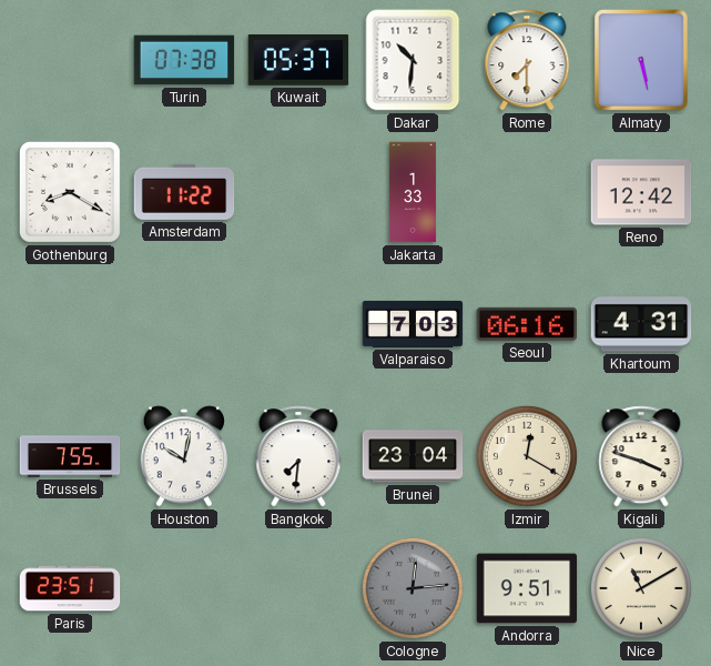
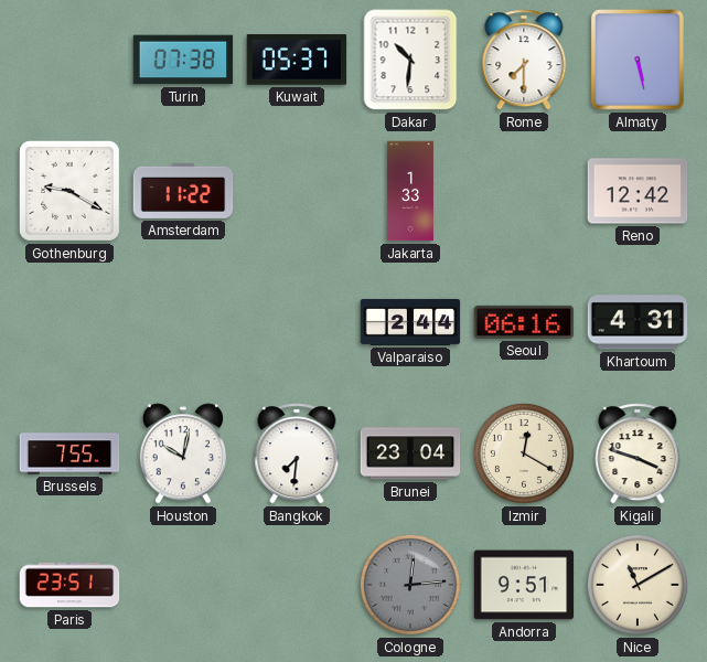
Gothenburg: 8:20 -> 9:20
Valparaiso: 7:03 -> 2:44
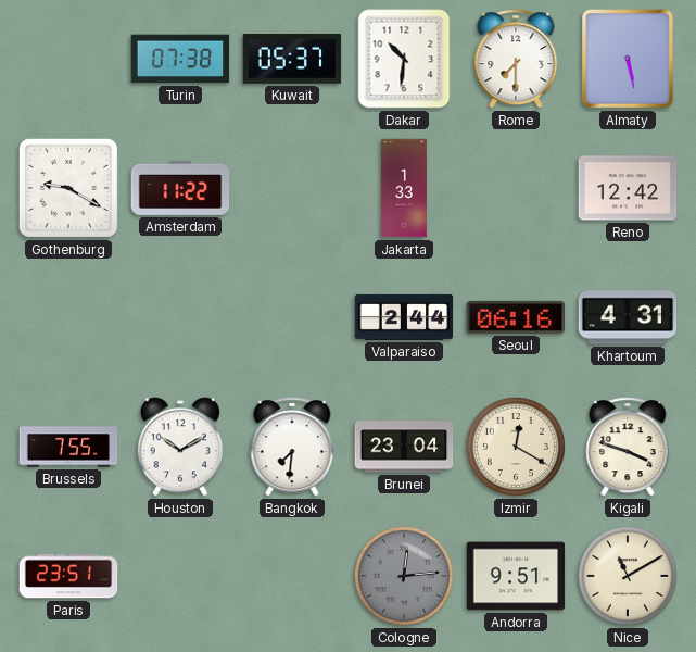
Houston: 10:02 -> 10:10
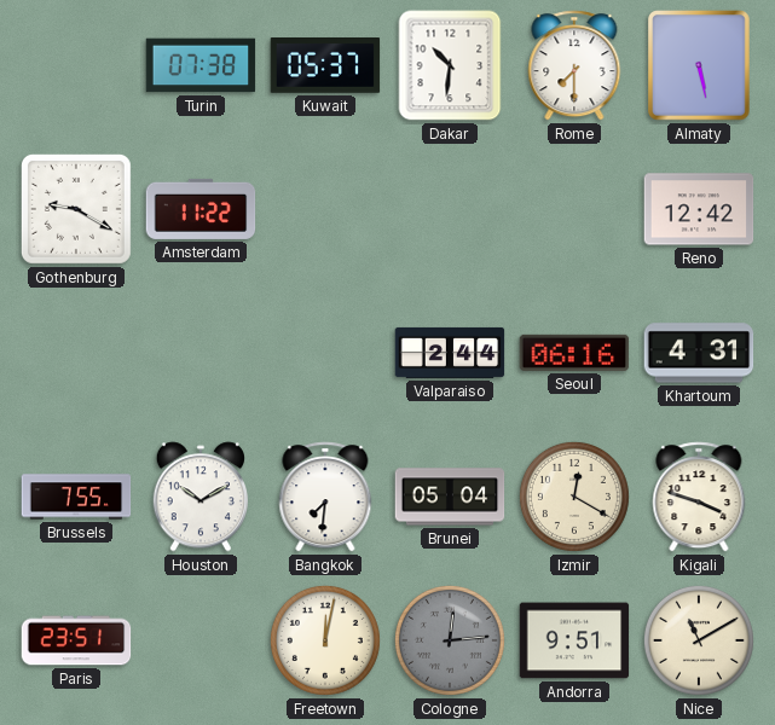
Jakarta: 1:33 -> none
Brunei: 23:04 -> 05:04
Freetown: none -> 12:02
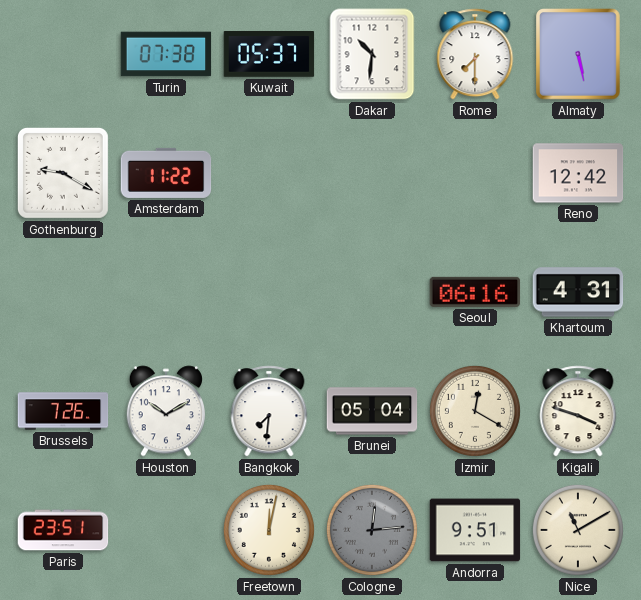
Valparaiso: 2:44 -> none
Brussels: 7:55 -> 7:26
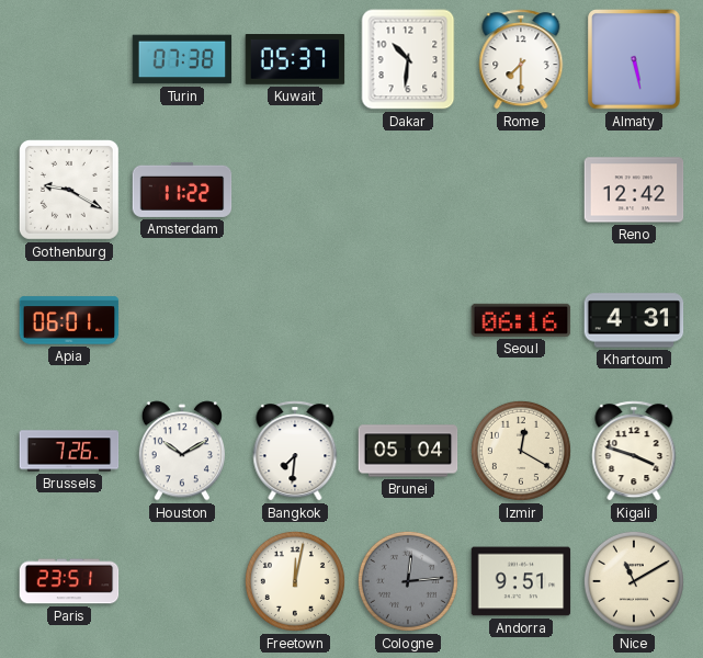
Apia: none -> 06:01
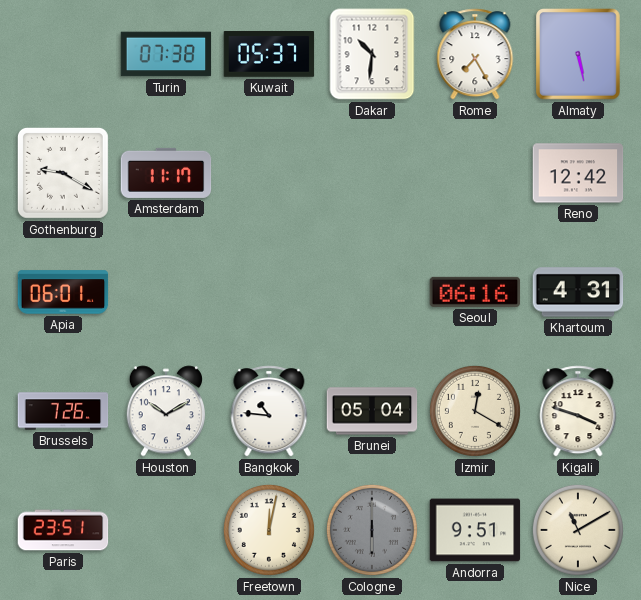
Rome: 7:30 -> 7:25
Amsterdam: 11:22 -> 11:17
Bangkok: 7:31 -> 10:46
Cologne: 12:14 -> 6:00
